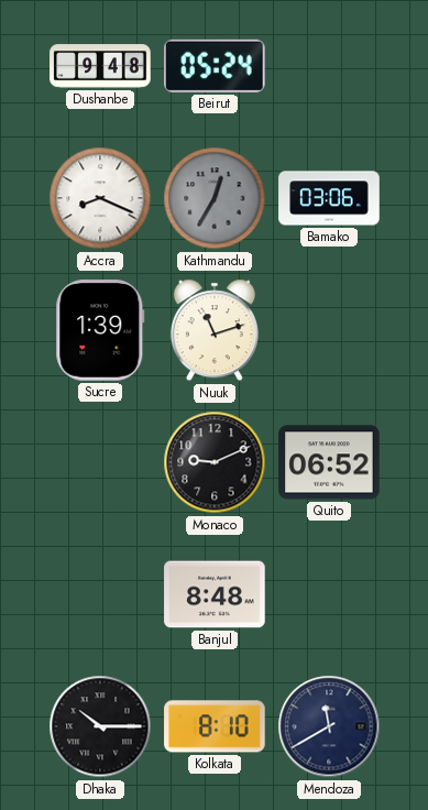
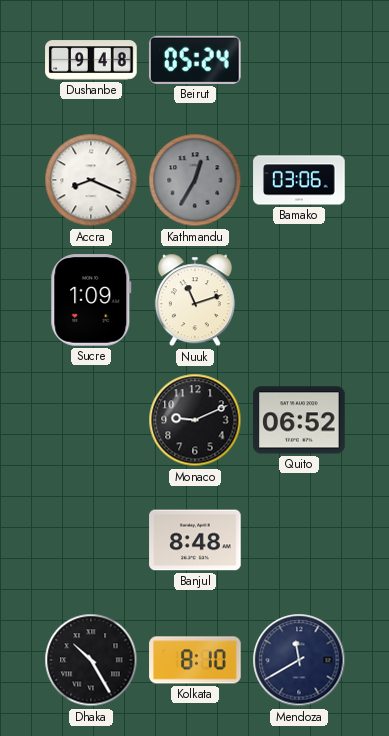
Sucre: 1:39 -> 1:09
Dhaka: 10:15 -> 10:25
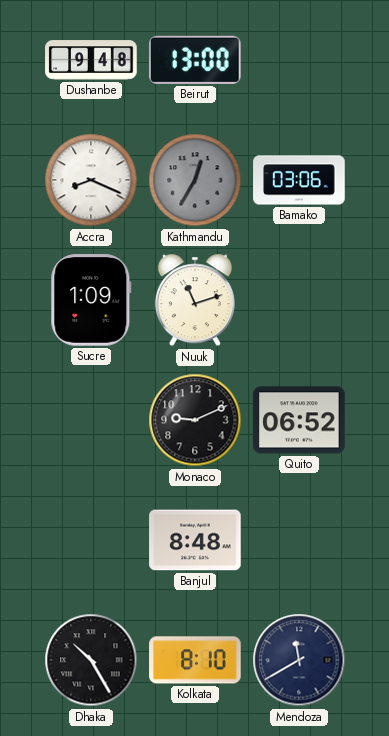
Beirut: 05:24 -> 13:00
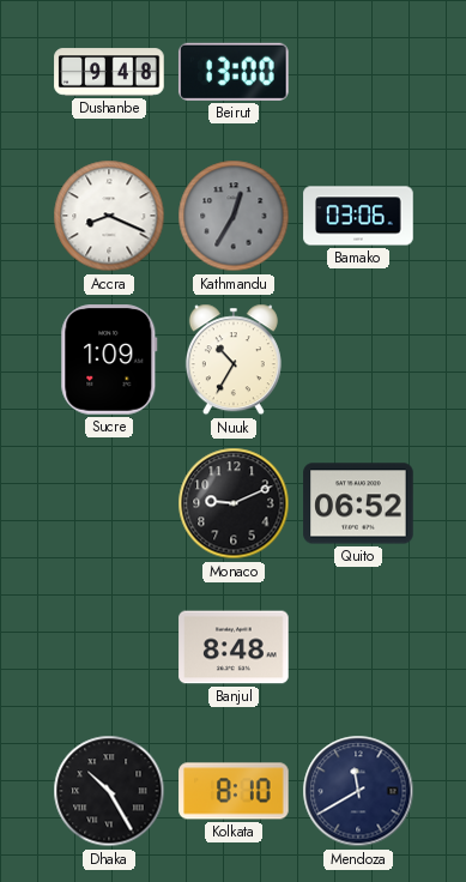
Nuuk: 11:12 -> 10:35
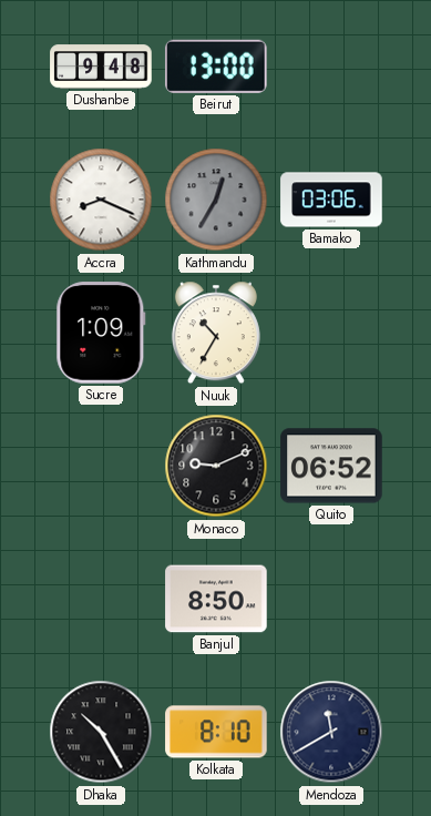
Banjul: 8:48 -> 8:50
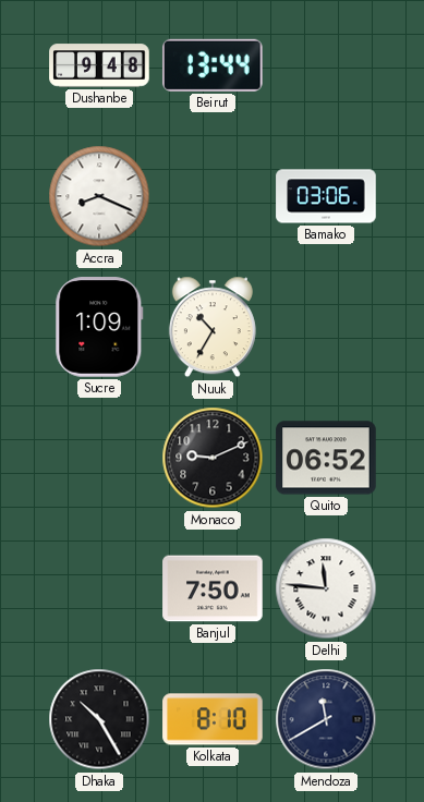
Beirut: 13:00 -> 13:44
Kathmandu: 12:35 -> none
Banjul: 8:50 -> 7:50
Delhi: none -> 11:46
